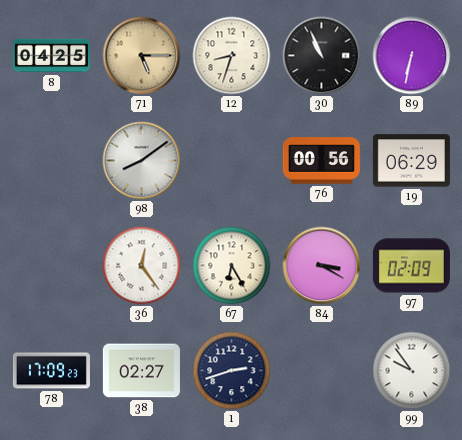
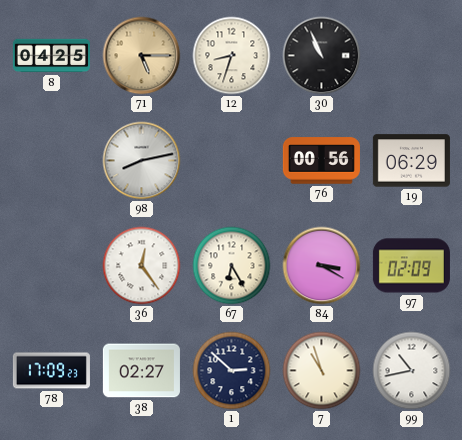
89: 6:32 -> none
98: 8:09 -> 8:13
1: 2:42 -> 2:52
7: none -> 10:57
99: 9:54 -> 10:43
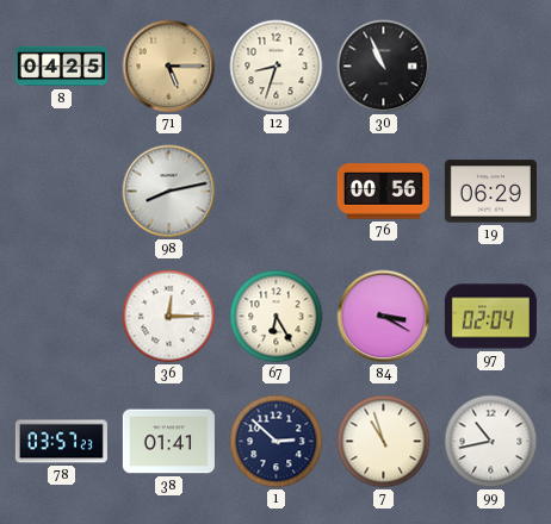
36: 12:24 -> 12:15
97: 02:09 -> 02:04
78: 17:09 -> 03:57
38: 02:27 -> 01:41
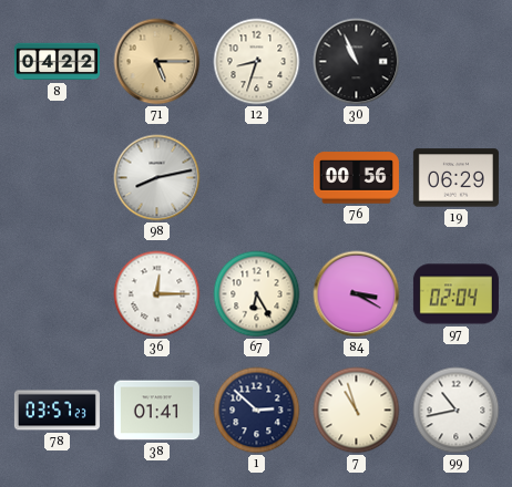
8: 04:25 -> 04:22
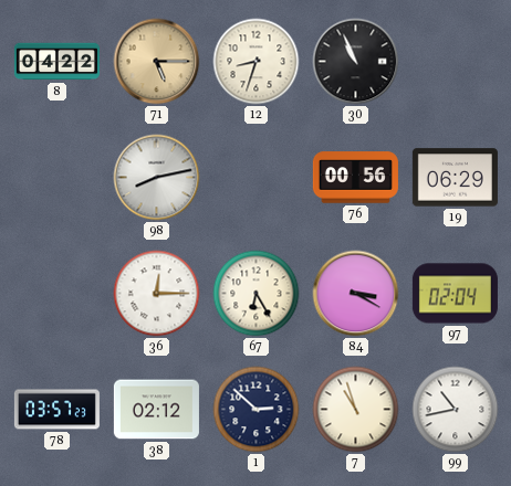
38: 01:41 -> 02:12
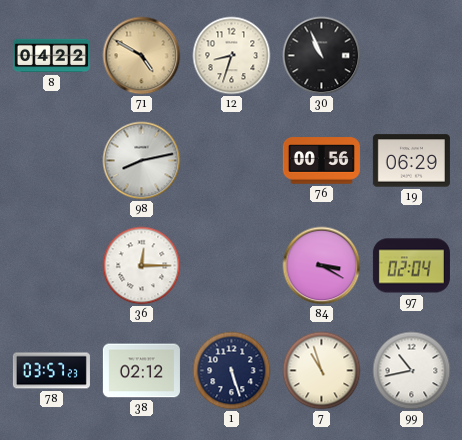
71: 5:15 -> 4:50
67: 6:25 -> none
1: 2:52 -> 5:27
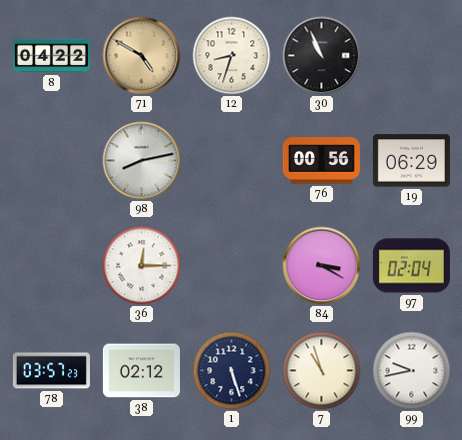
99: 10:43 -> 9:43
